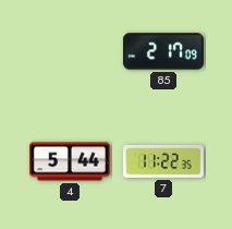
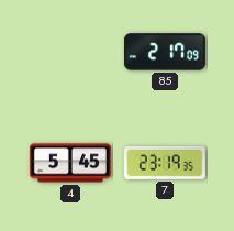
4: 5:44 -> 5:45
7: 11:22 -> 23:19
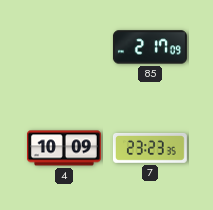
4: 5:45 -> 10:09
7: 23:19 -> 23:23
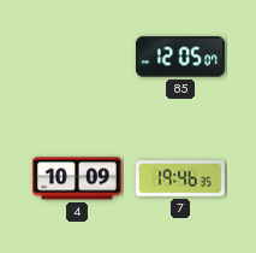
85: 2:17 -> 12:05
7: 23:23 -> 19:46
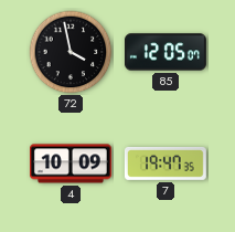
72: none -> 3:58
7: 19:46 -> 19:47
